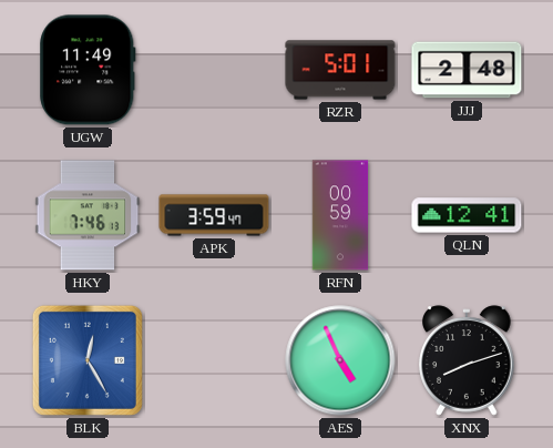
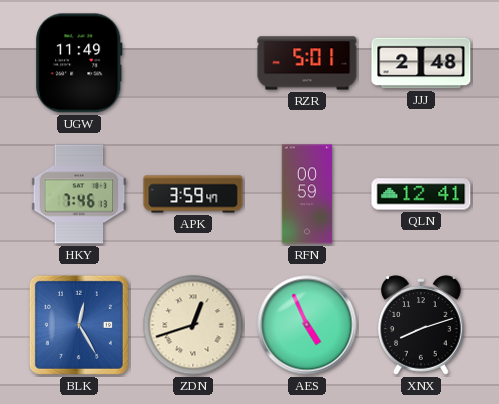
ZDN: none -> 12:42
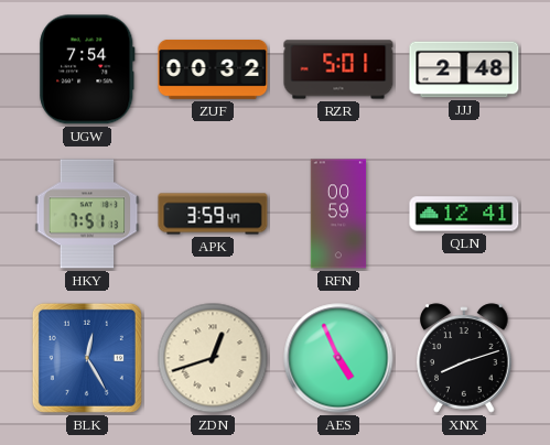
UGW: 11:49 -> 7:54
ZUF: none -> 00:32
HKY: 7:46 -> 7:51
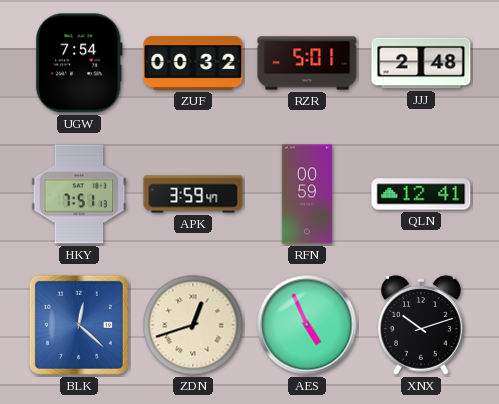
BLK: 12:25 -> 12:22
XNX: 8:12 -> 10:12
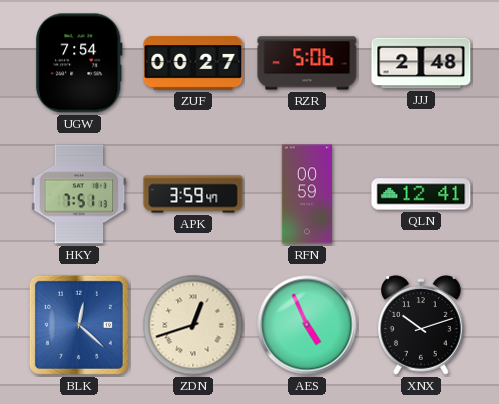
ZUF: 00:32 -> 00:27
RZR: 5:01 -> 5:06
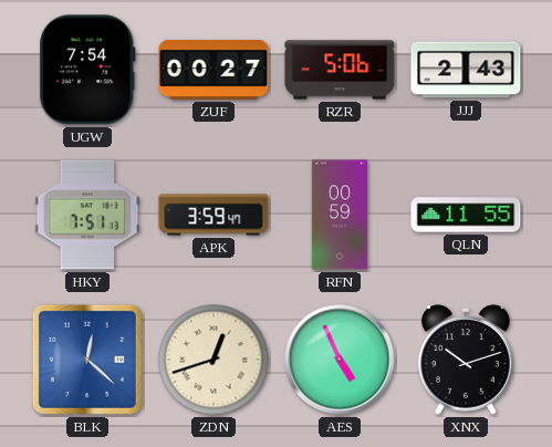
JJJ: 2:48 -> 2:43
QLN: 12:41 -> 11:55
